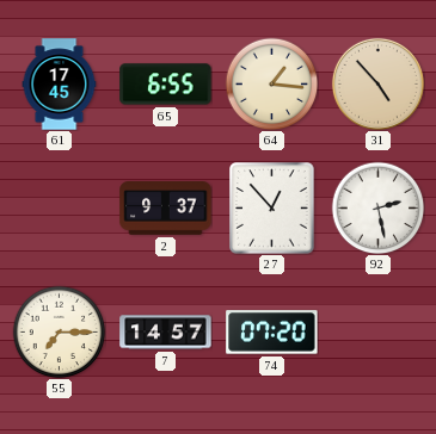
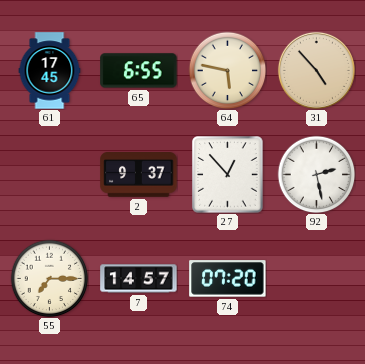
64: 1:16 -> 5:47
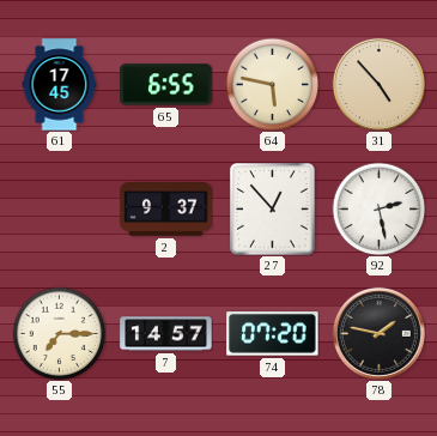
78: none -> 1:47
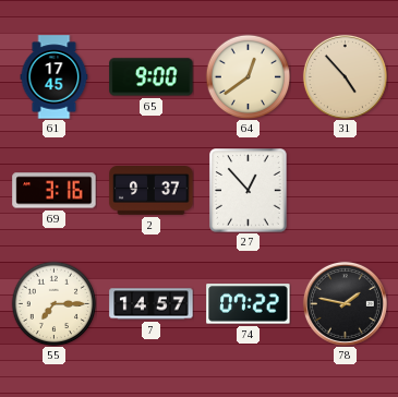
65: 6:55 -> 9:00
64: 5:47 -> 12:39
69: none -> 3:16
92: 2:28 -> none
74: 07:20 -> 07:22
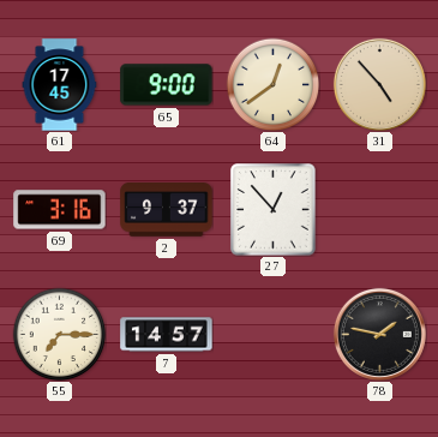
74: 07:22 -> none
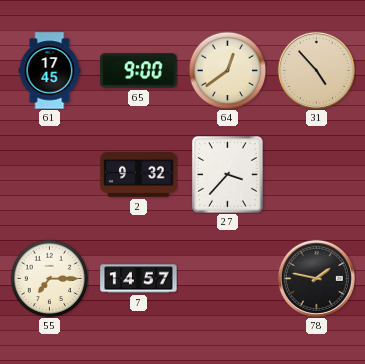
69: 3:16 -> none
2: 9:37 -> 9:32
27: 12:53 -> 3:37
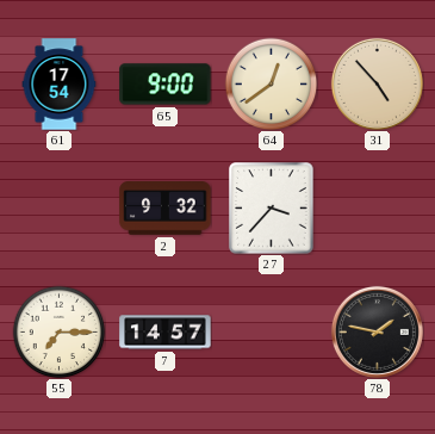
61: 17:45 -> 17:54
